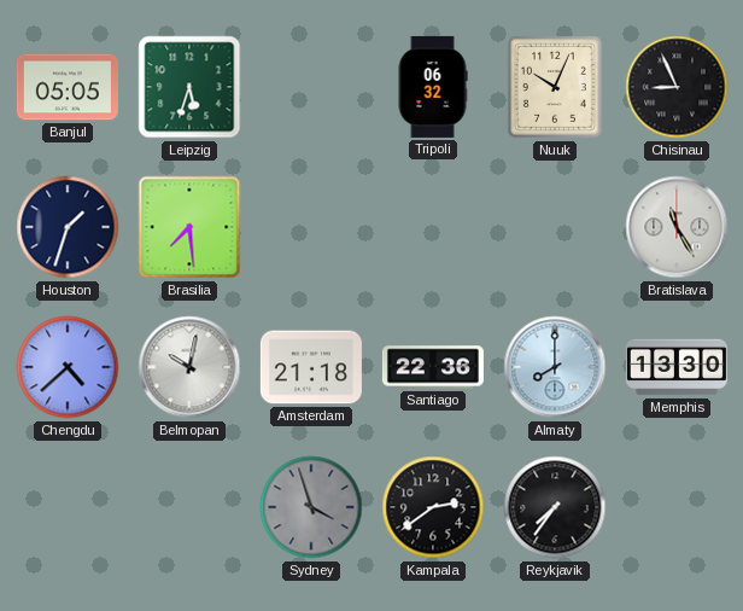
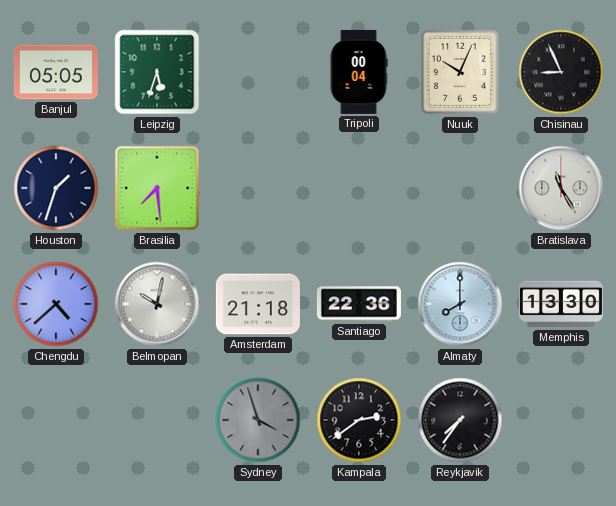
Tripoli: 06:32 -> 00:04
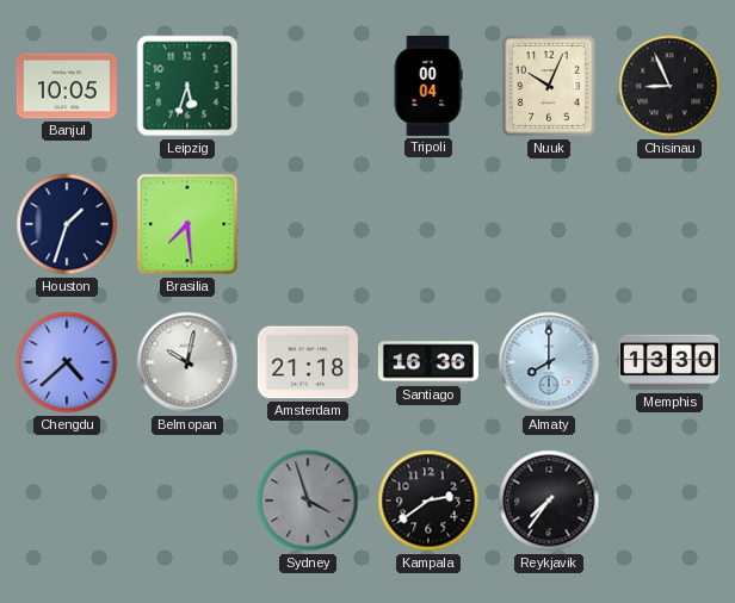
Banjul: 05:05 -> 10:05
Bratislava: 11:25 -> none
Santiago: 22:36 -> 16:36
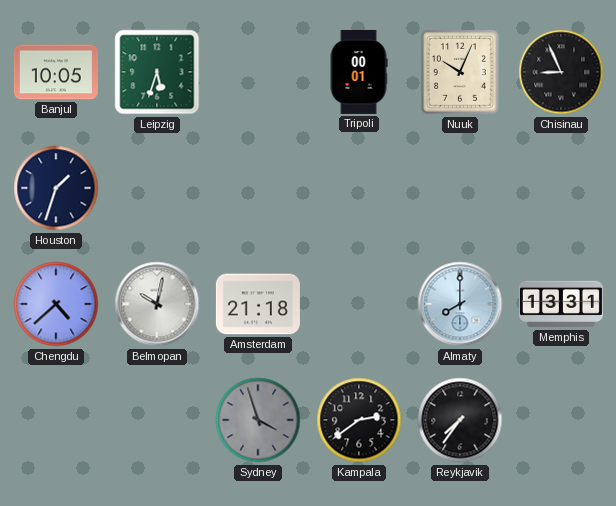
Tripoli: 00:04 -> 00:01
Brasilia: 7:29 -> none
Santiago: 16:36 -> none
Memphis: 13:30 -> 13:31
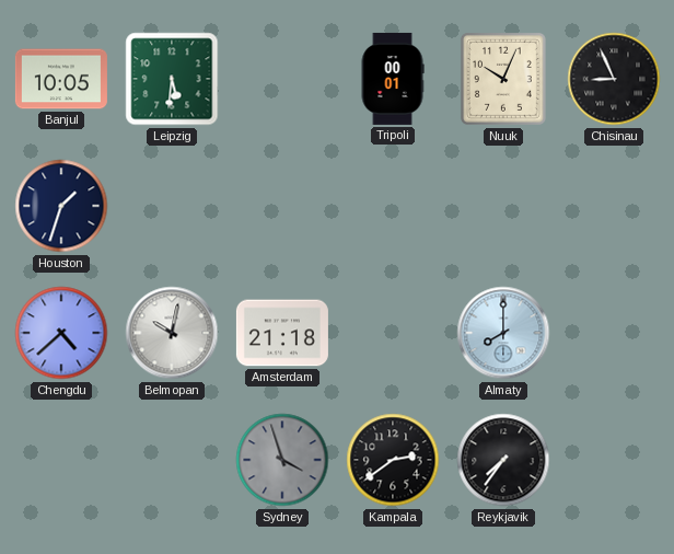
Leipzig: 5:33 -> 5:31
Memphis: 13:31 -> none
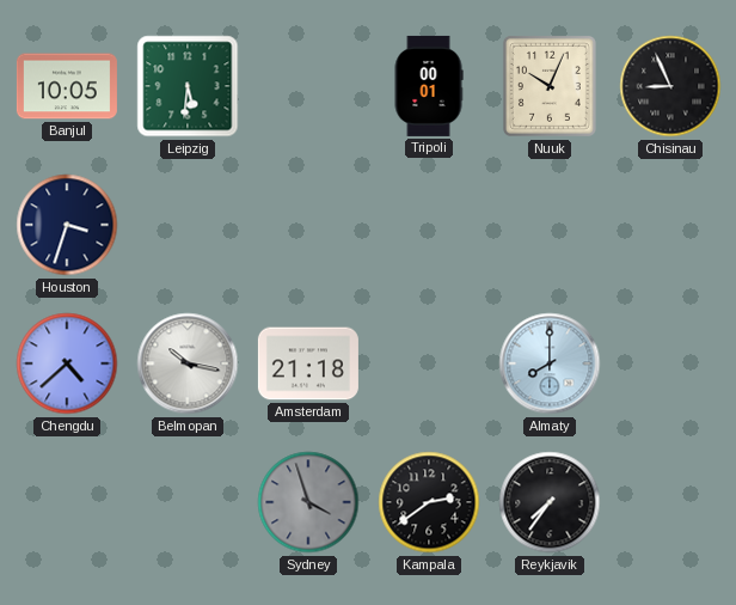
Houston: 1:33 -> 3:33
Belmopan: 10:02 -> 10:17
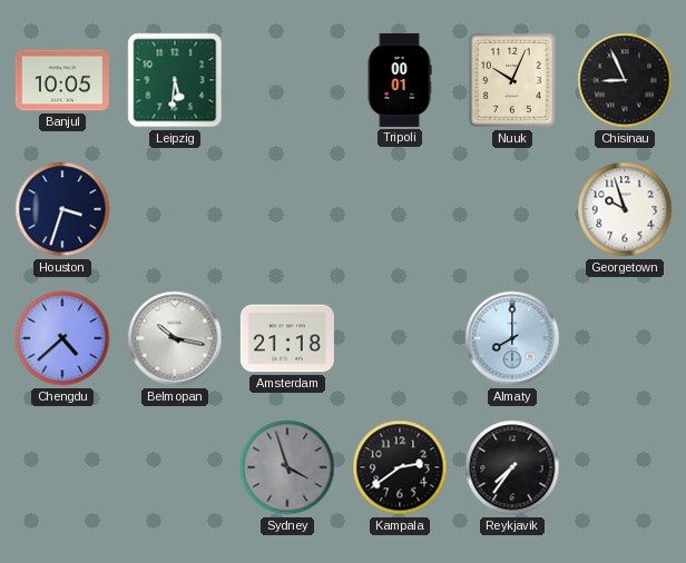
Georgetown: none -> 9:57
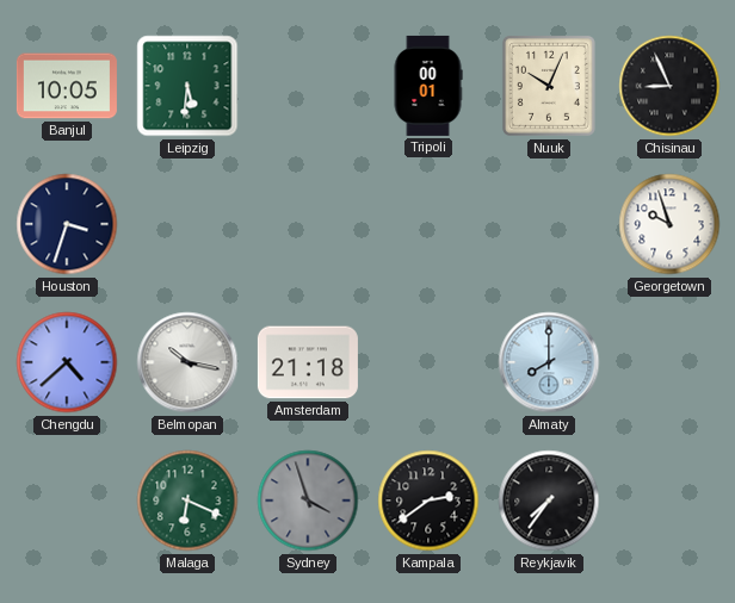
Malaga: none -> 6:19
